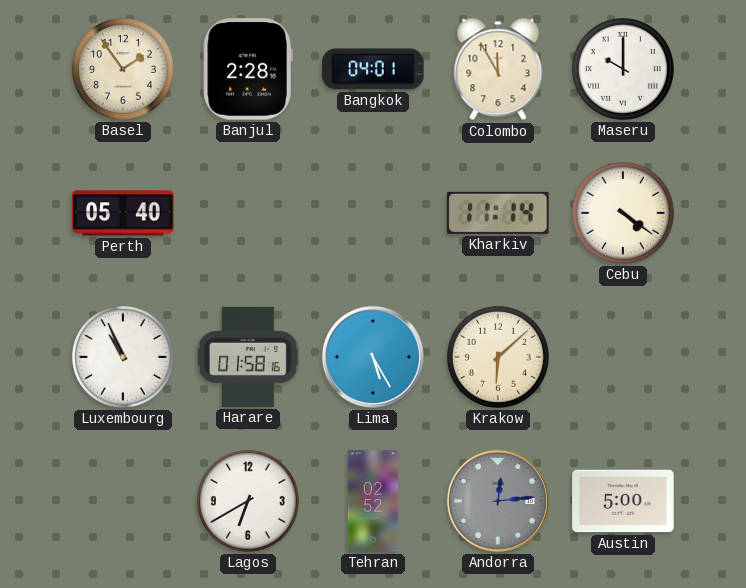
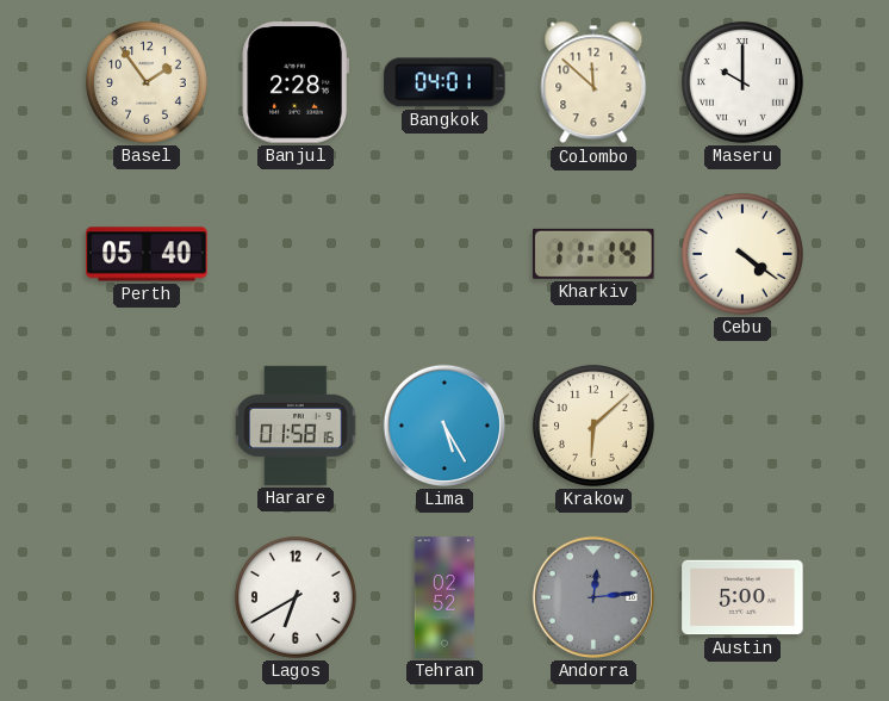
Colombo: 11:55 -> 11:52
Luxembourg: 10:56 -> none
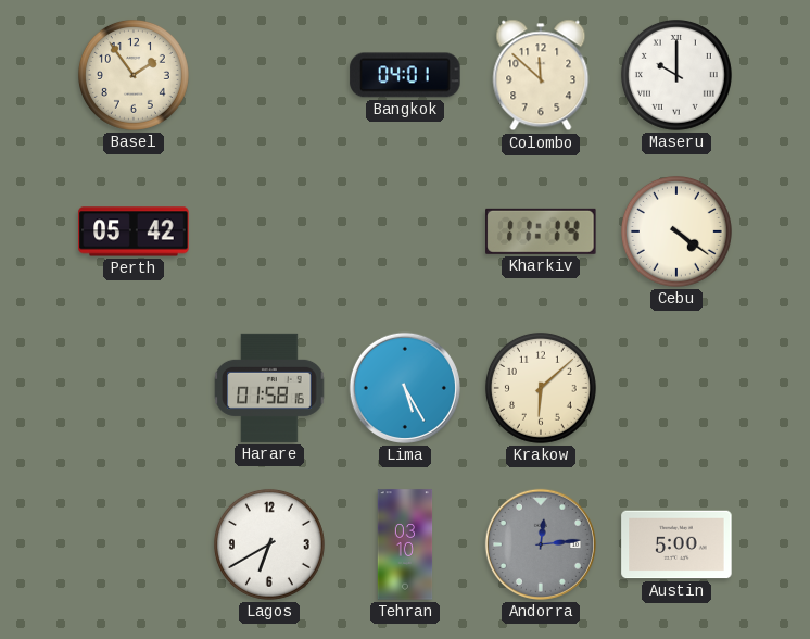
Banjul: 2:28 -> none
Perth: 05:40 -> 05:42
Tehran: 02:52 -> 03:10
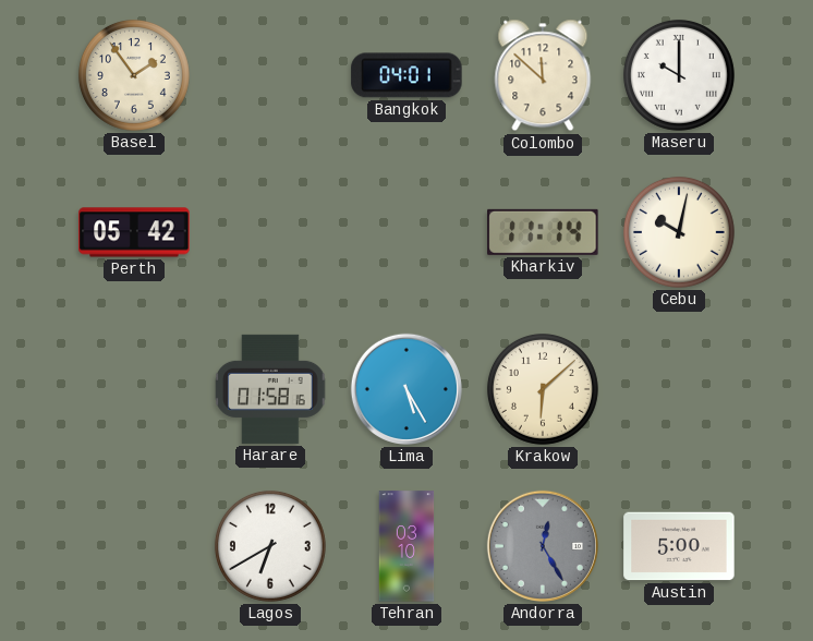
Cebu: 4:21 -> 10:02
Andorra: 12:14 -> 12:25
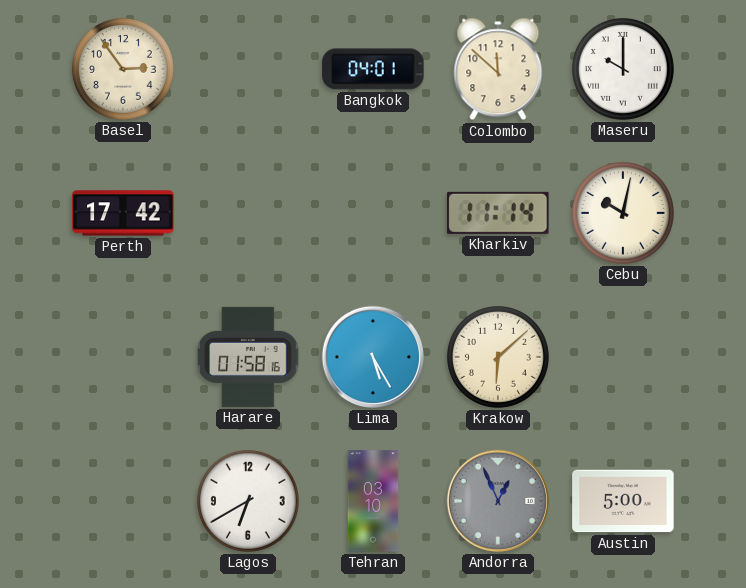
Basel: 1:54 -> 2:54
Perth: 05:42 -> 17:42
Andorra: 12:25 -> 12:56
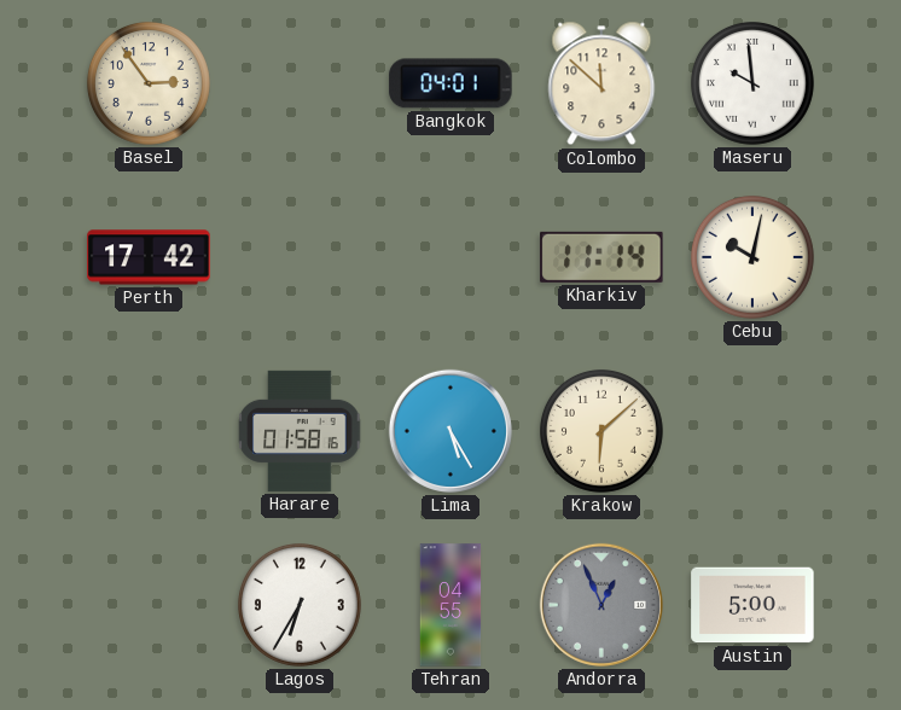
Maseru: 10:00 -> 9:59
Lagos: 6:40 -> 6:35
Tehran: 03:10 -> 04:55
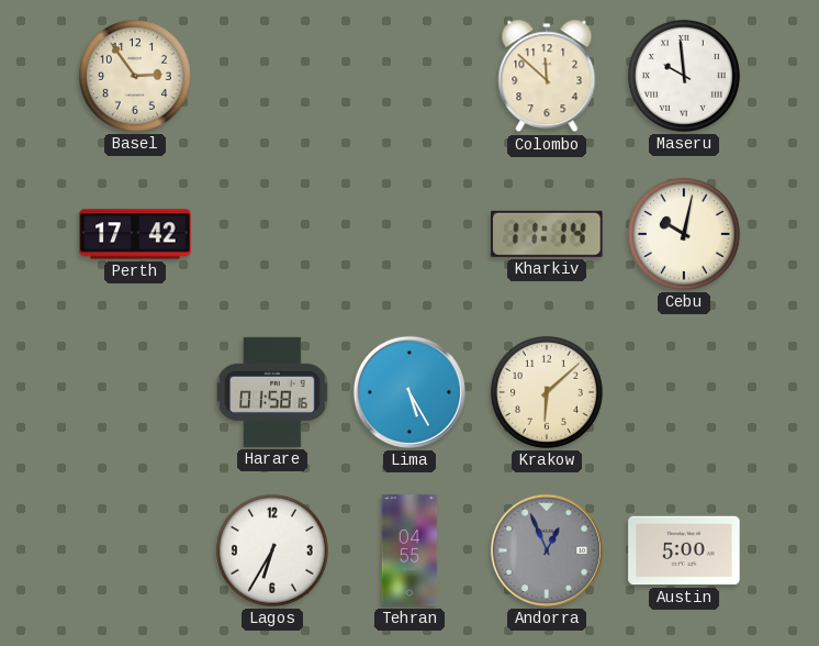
Bangkok: 04:01 -> none
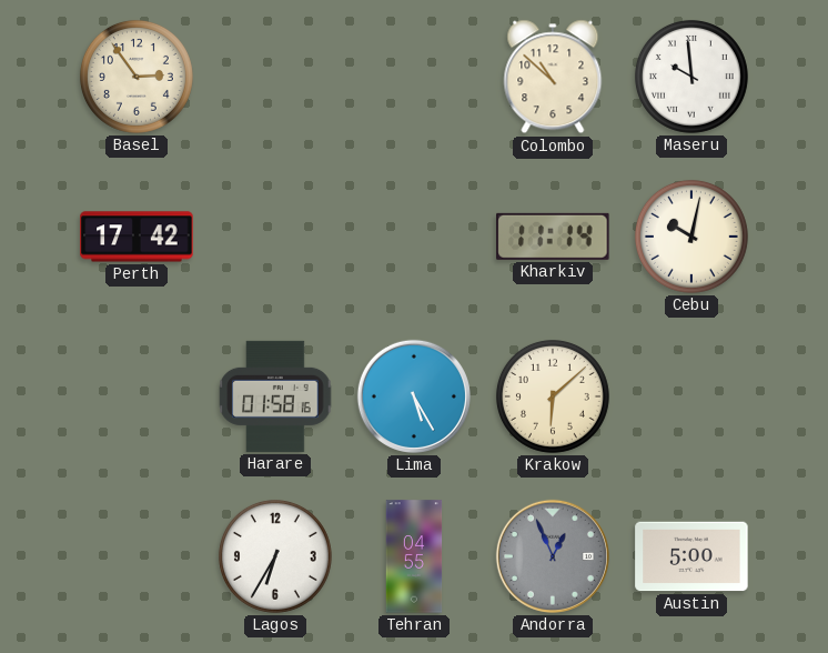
Colombo: 11:52 -> 10:52
